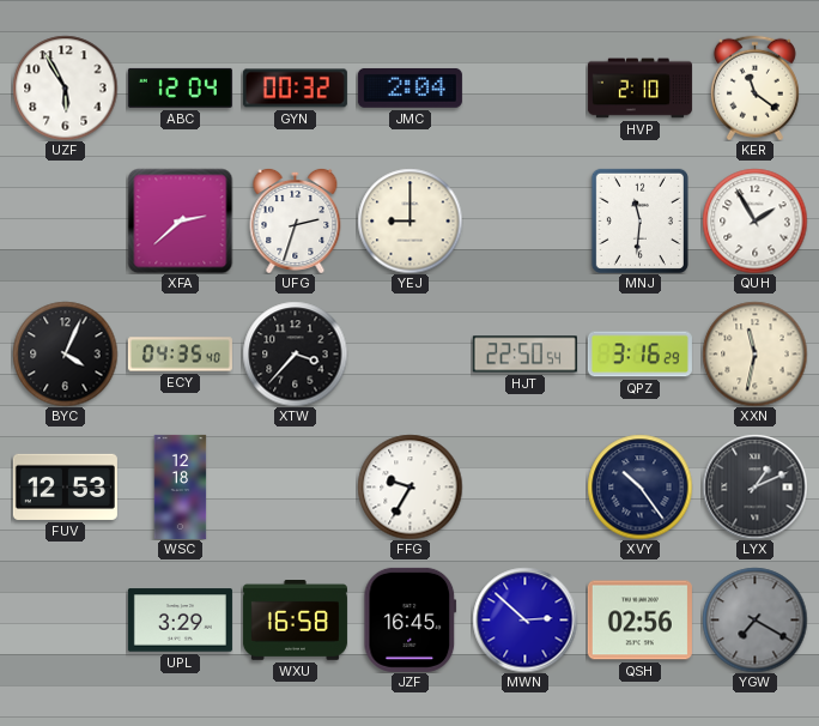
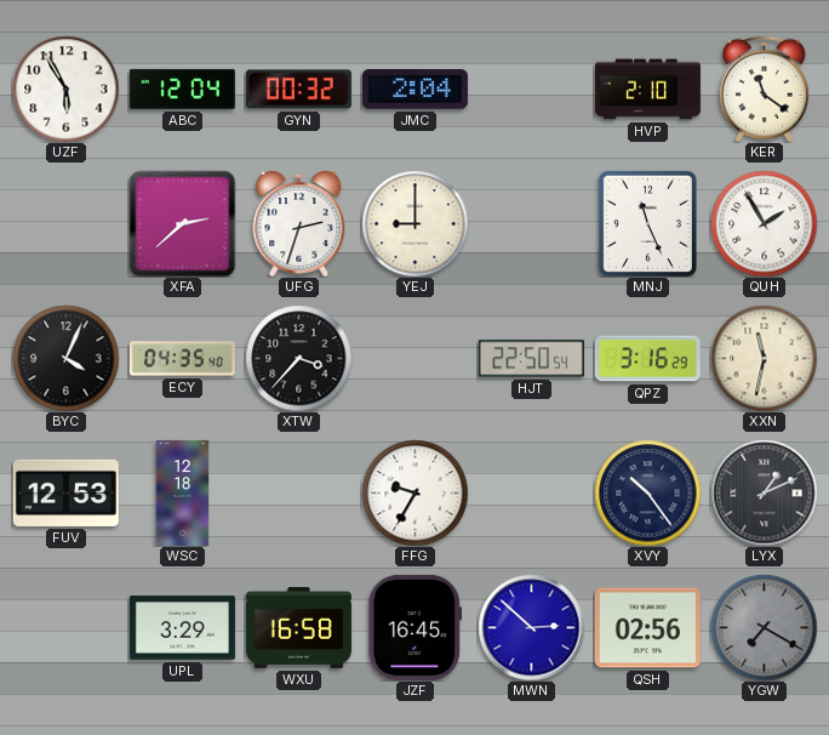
MNJ: 11:31 -> 11:26
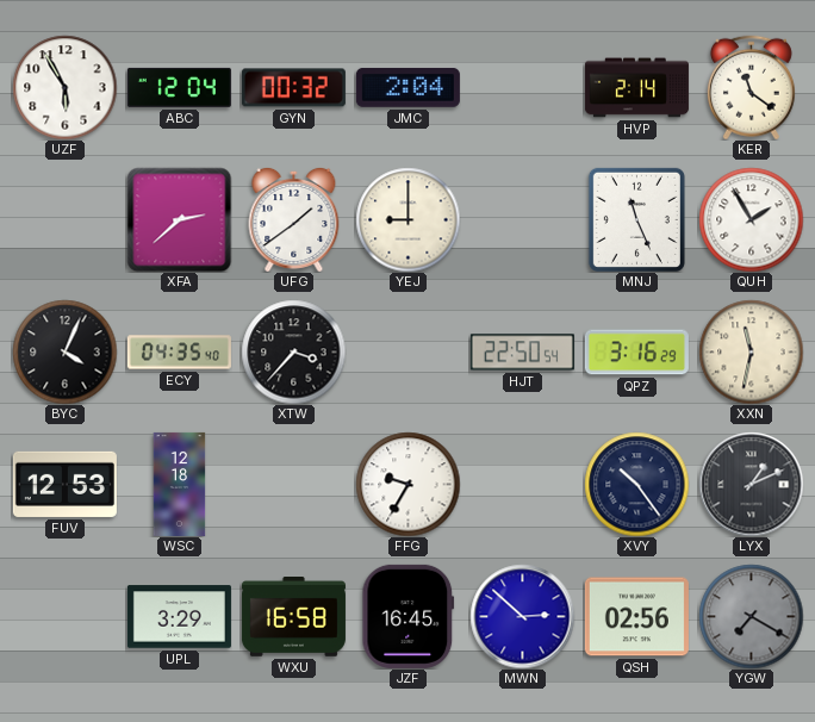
HVP: 2:10 -> 2:14
UFG: 2:33 -> 1:39
